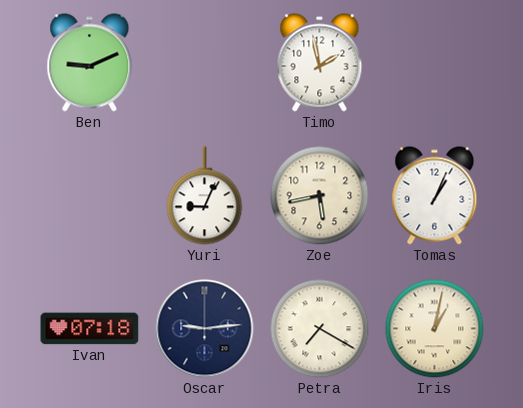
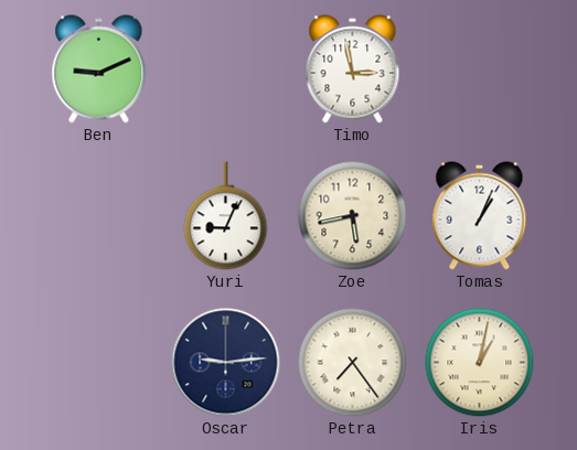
Timo: 1:58 -> 2:58
Ivan: 07:18 -> none
Petra: 7:20 -> 7:24
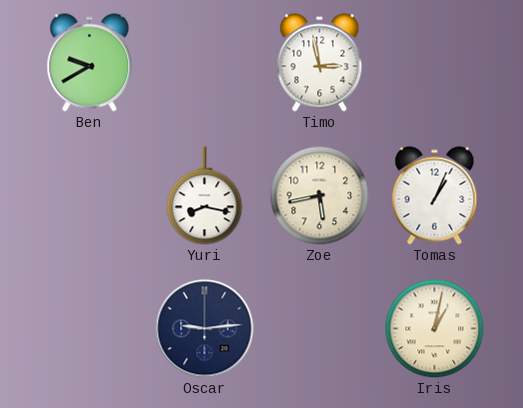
Ben: 9:11 -> 9:40
Yuri: 9:04 -> 8:17
Petra: 7:24 -> none
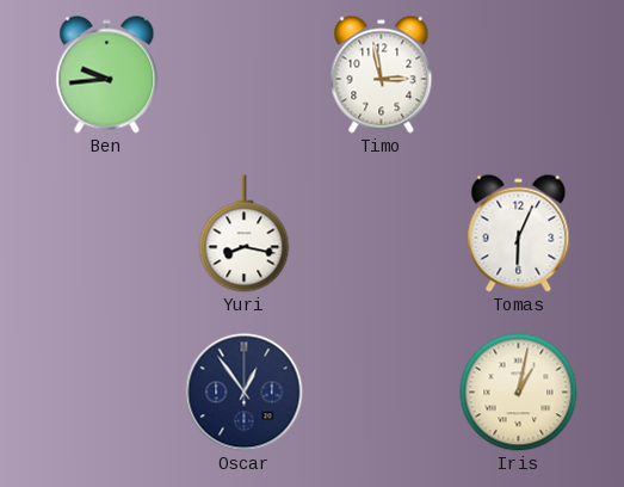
Ben: 9:40 -> 9:44
Zoe: 5:43 -> none
Tomas: 1:04 -> 6:04
Oscar: 9:14 -> 12:54
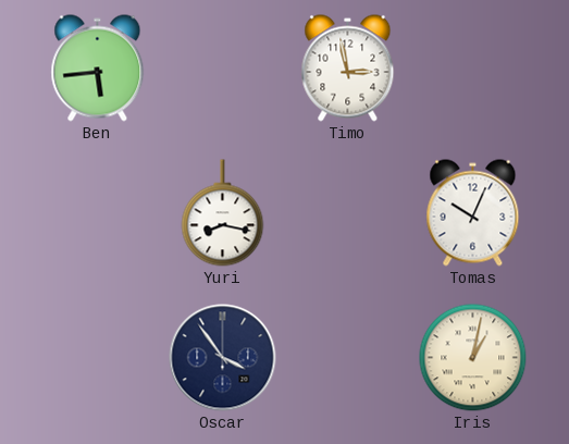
Ben: 9:44 -> 5:44
Tomas: 6:04 -> 10:04
Oscar: 12:54 -> 3:54
